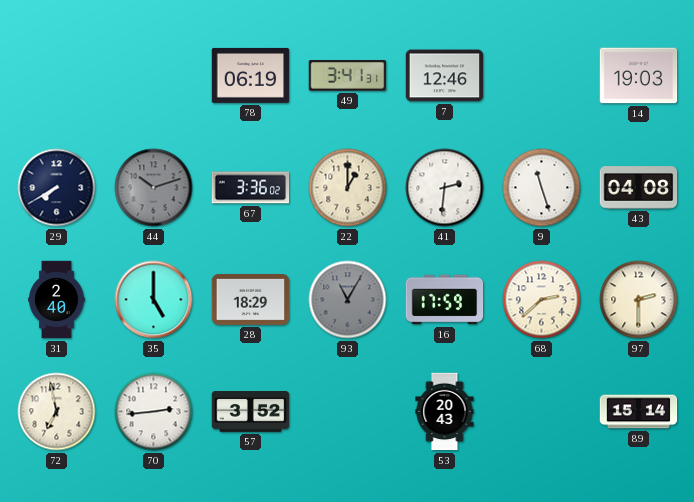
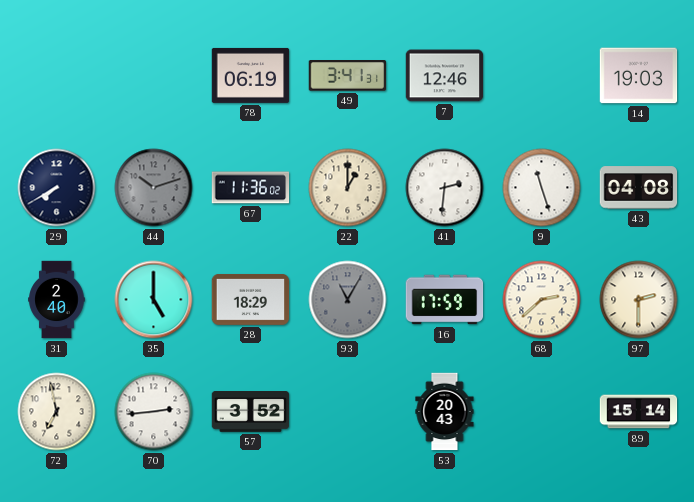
67: 3:36 -> 11:36
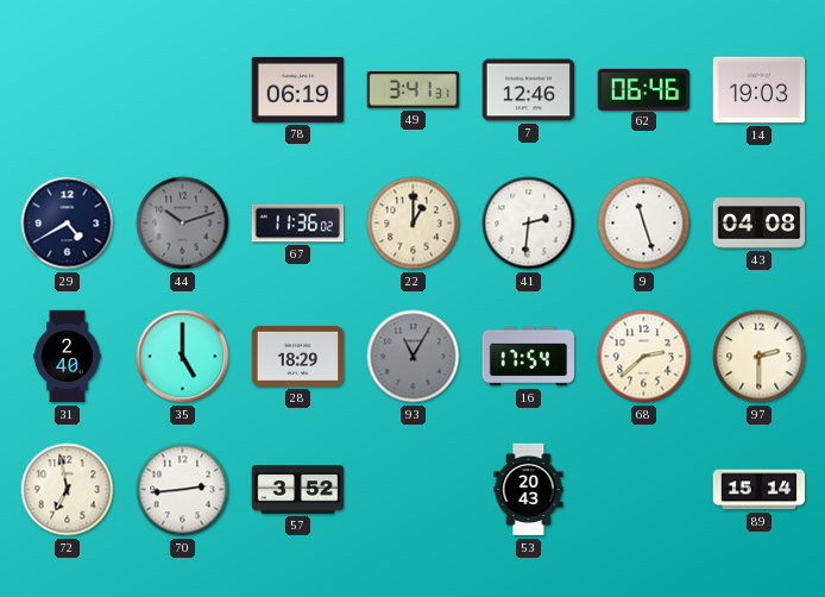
62: none -> 06:46
29: 7:40 -> 4:40
16: 17:59 -> 17:54
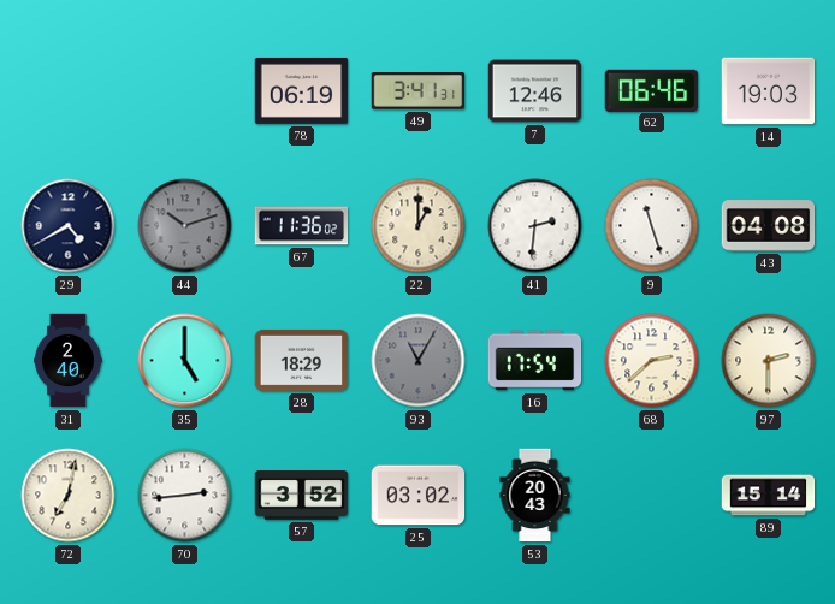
72: 6:58 -> 7:02
25: none -> 03:02
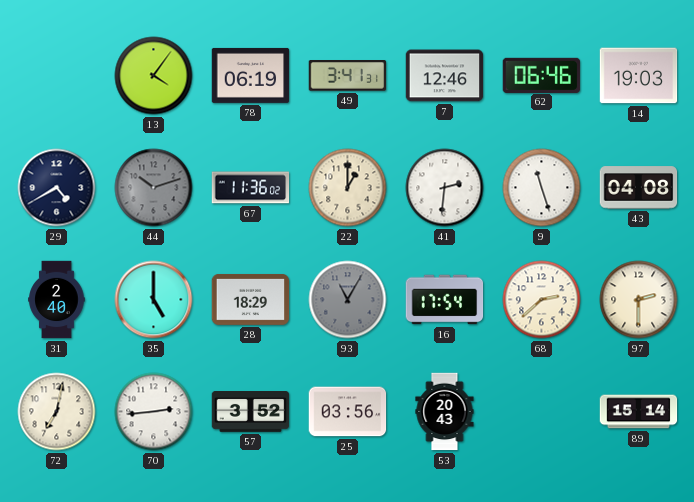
13: none -> 4:06
25: 03:02 -> 03:56
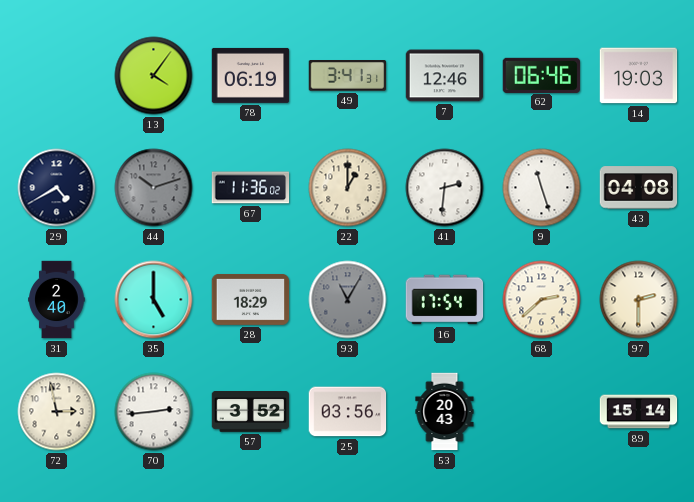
72: 7:02 -> 2:58
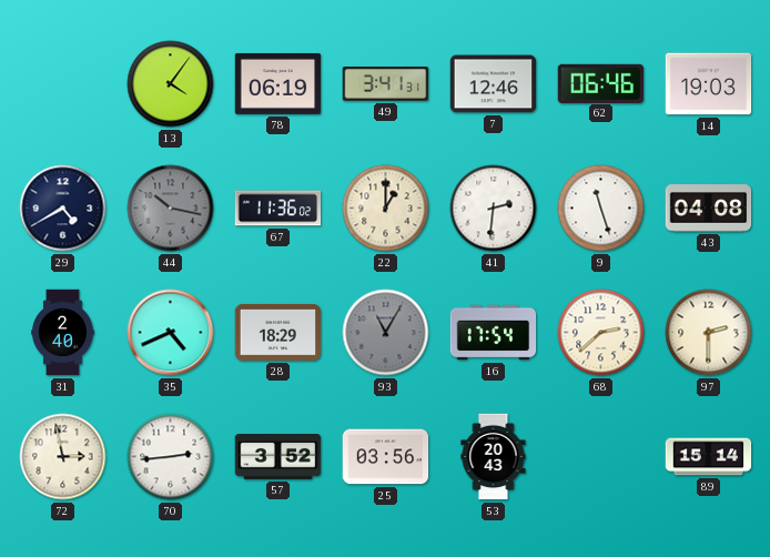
44: 10:12 -> 10:17
35: 5:00 -> 4:41
